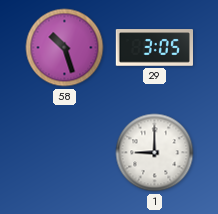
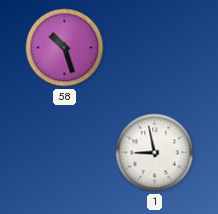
29: 3:05 -> none
1: 9:00 -> 8:58
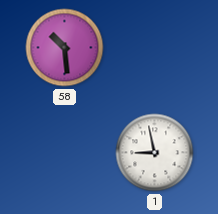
58: 10:27 -> 10:29
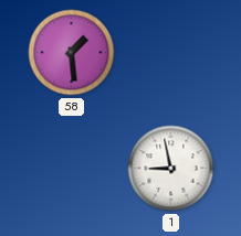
58: 10:29 -> 1:29
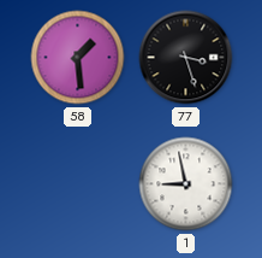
77: none -> 3:27
